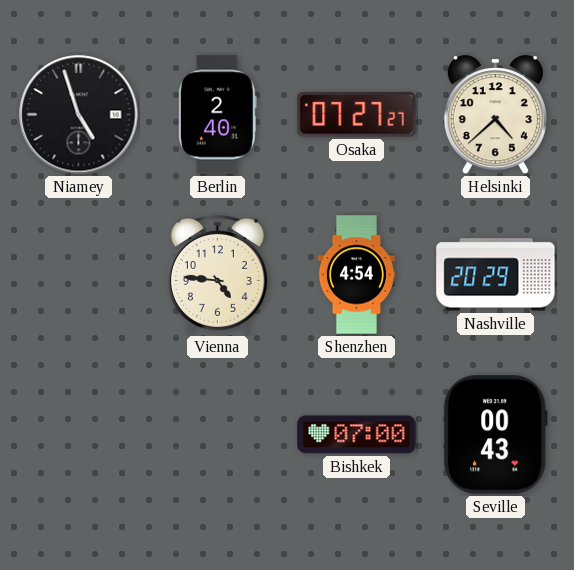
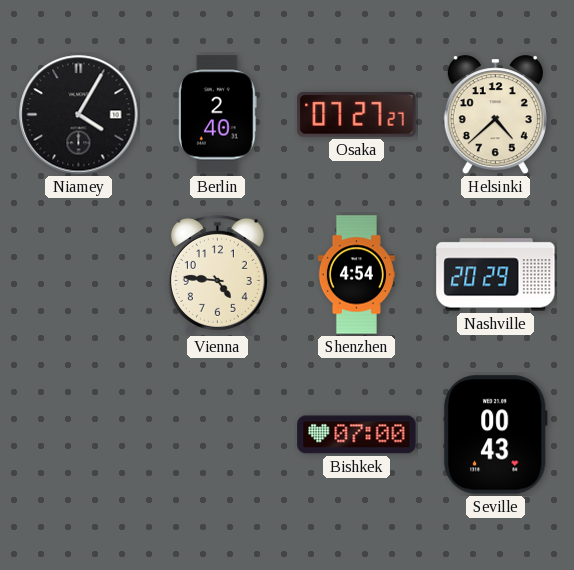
Niamey: 4:57 -> 4:05
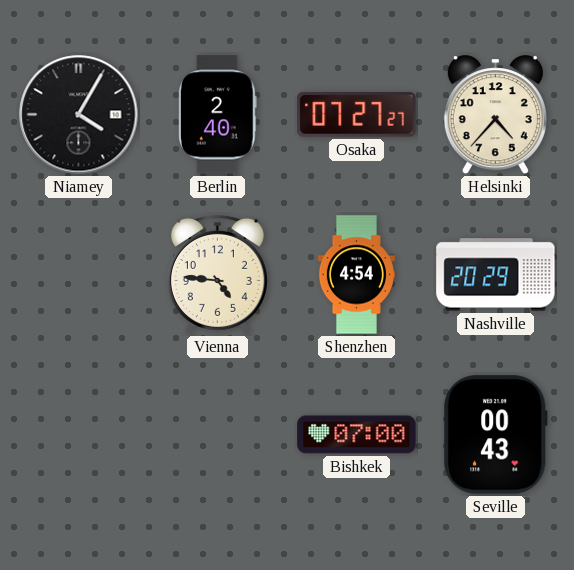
Helsinki: 4:38 -> 4:37
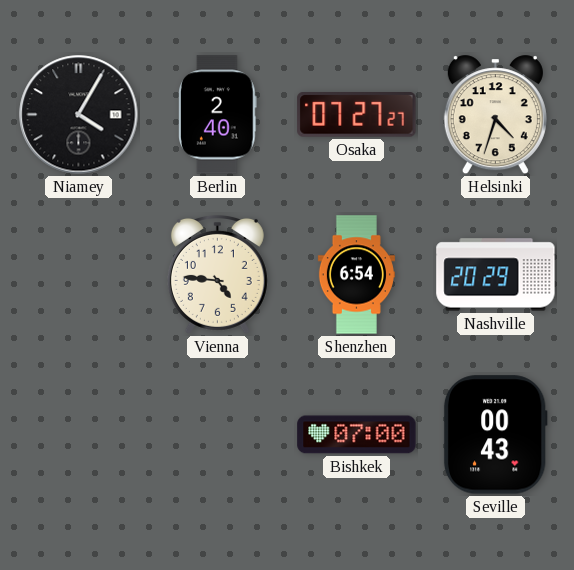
Helsinki: 4:37 -> 4:33
Shenzhen: 4:54 -> 6:54
